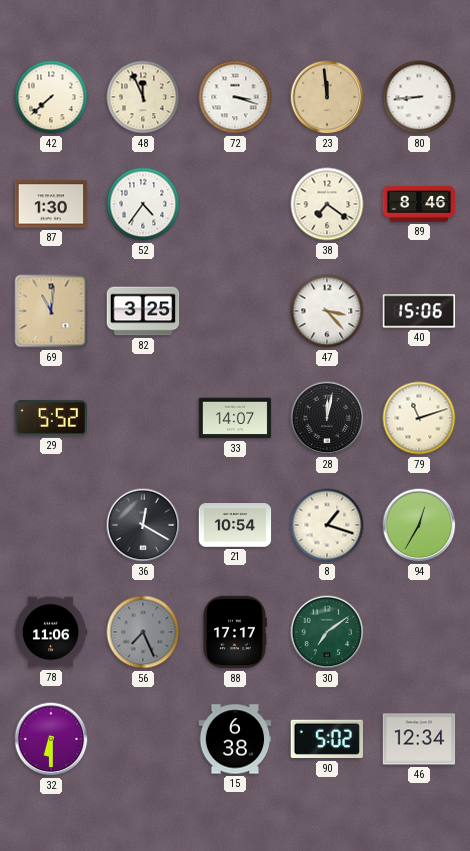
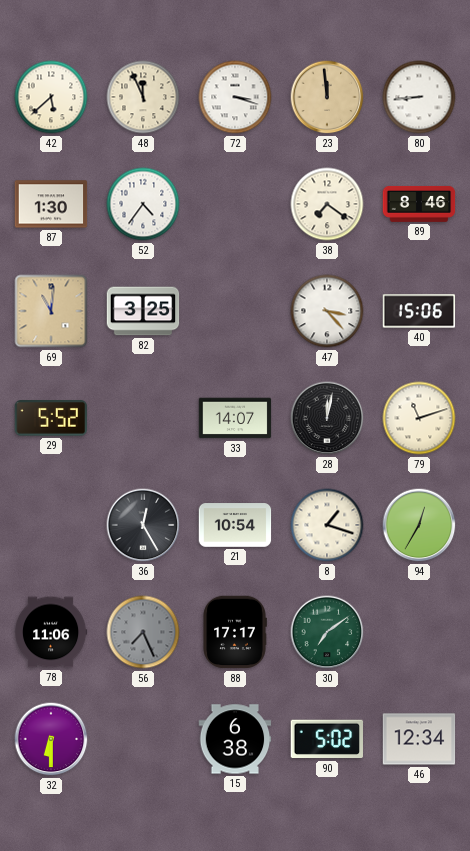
42: 7:38 -> 5:38
36: 12:20 -> 12:25
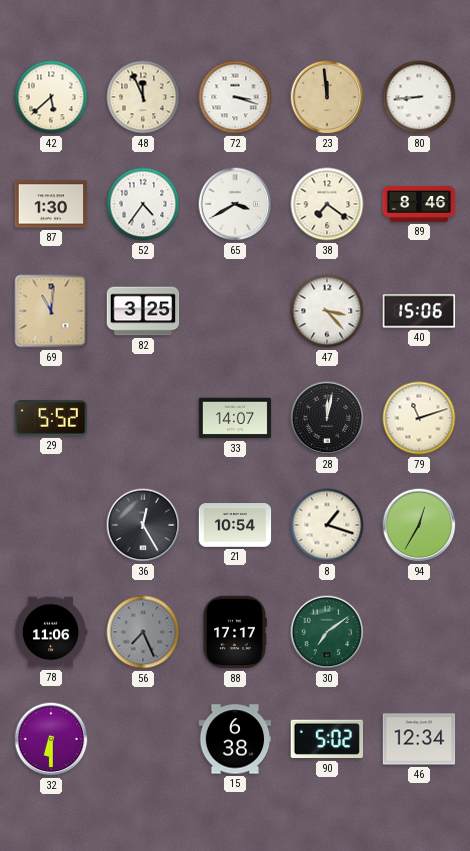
65: none -> 3:40
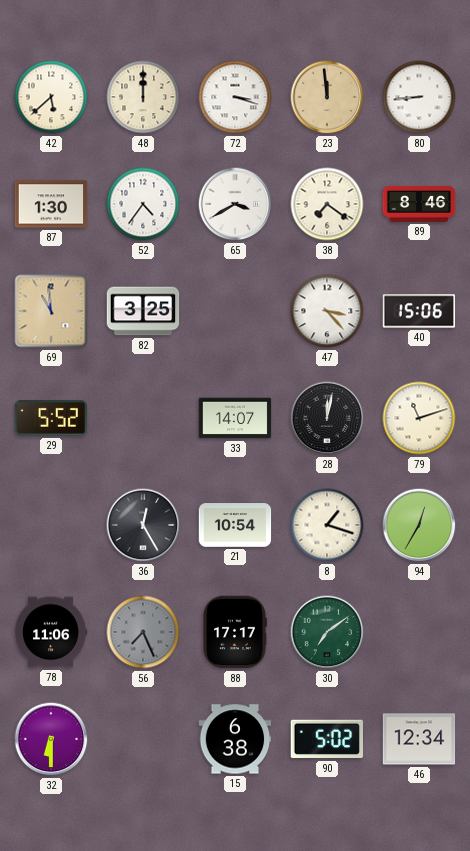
48: 11:56 -> 12:00
69: 11:01 -> 10:59
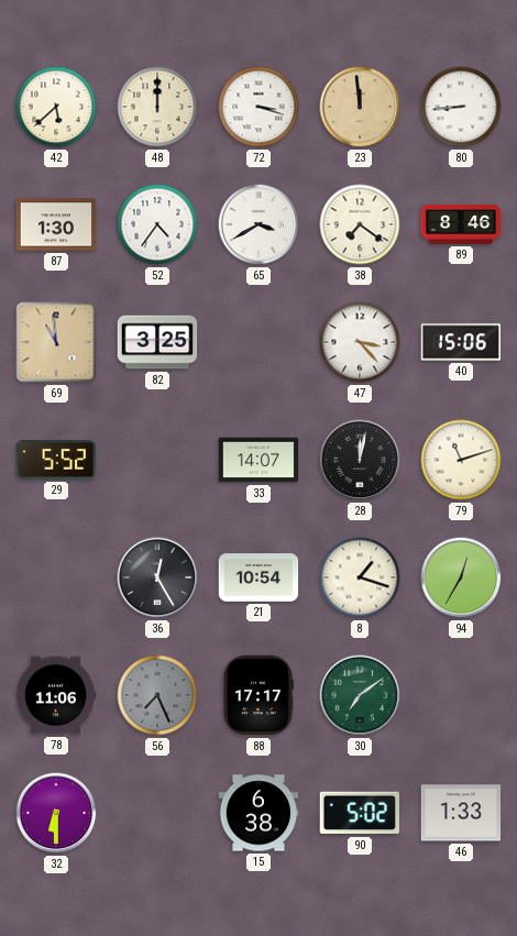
46: 12:34 -> 1:33
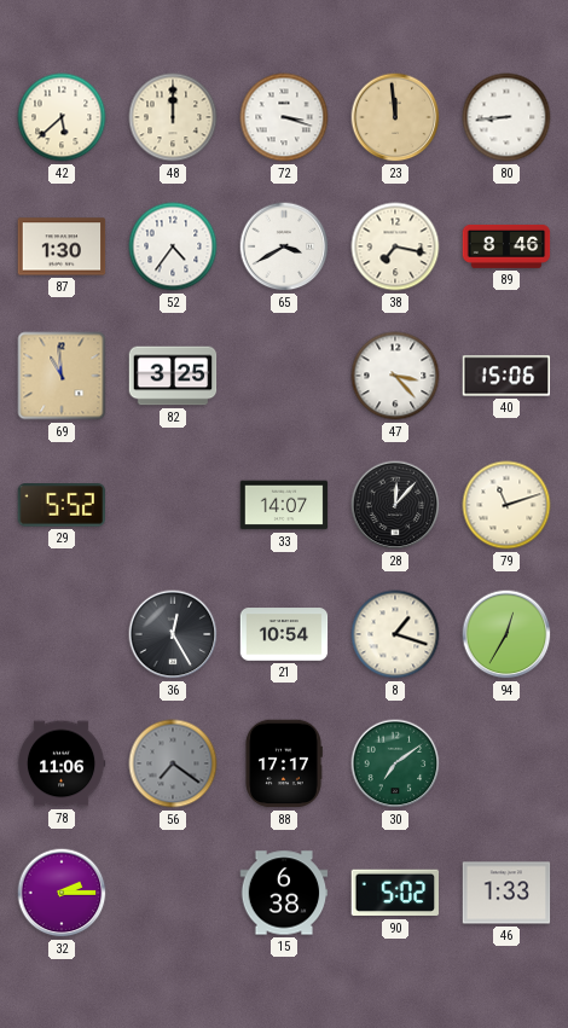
38: 7:21 -> 7:17
28: 12:02 -> 12:07
56: 7:26 -> 7:21
32: 6:30 -> 2:15
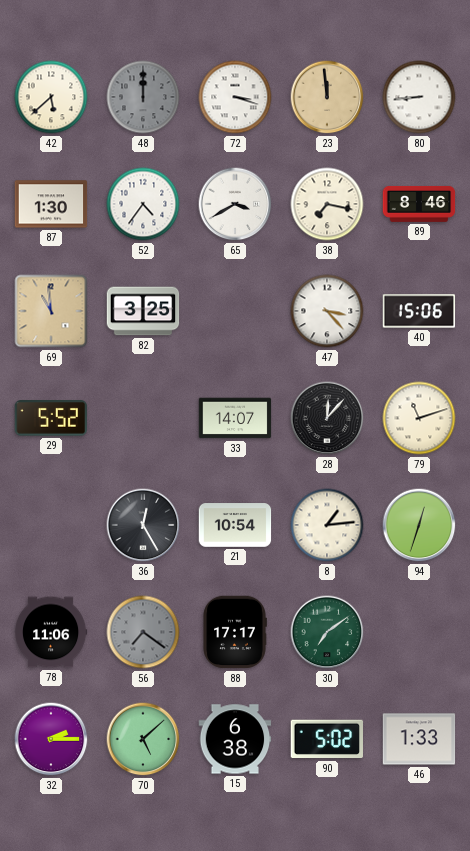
48 dial: cream -> grey
8: 1:18 -> 1:14
94: 12:35 -> 12:33
70: none -> 5:08
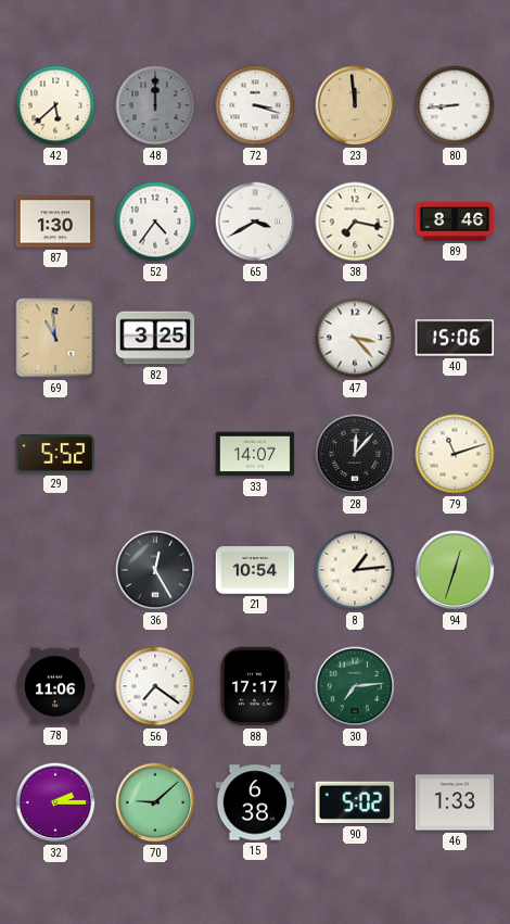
56 dial: grey -> white
30: 7:09 -> 7:14
70: 5:08 -> 9:08
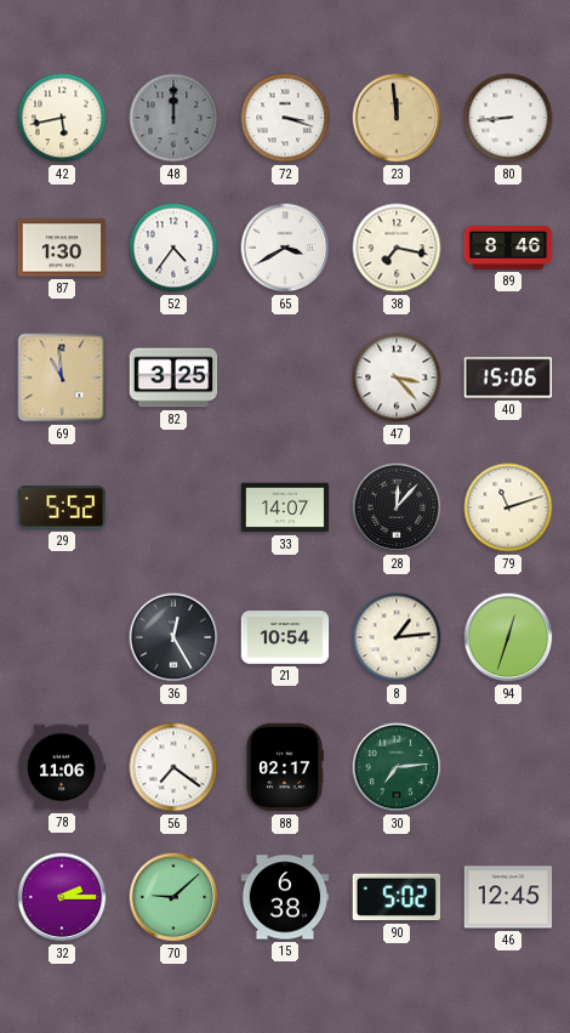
42: 5:38 -> 5:43
88: 17:17 -> 02:17
46: 1:33 -> 12:45
